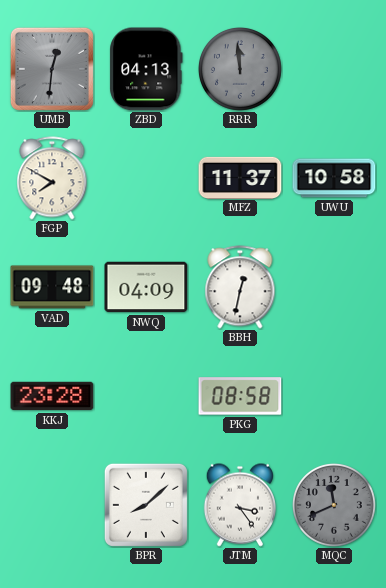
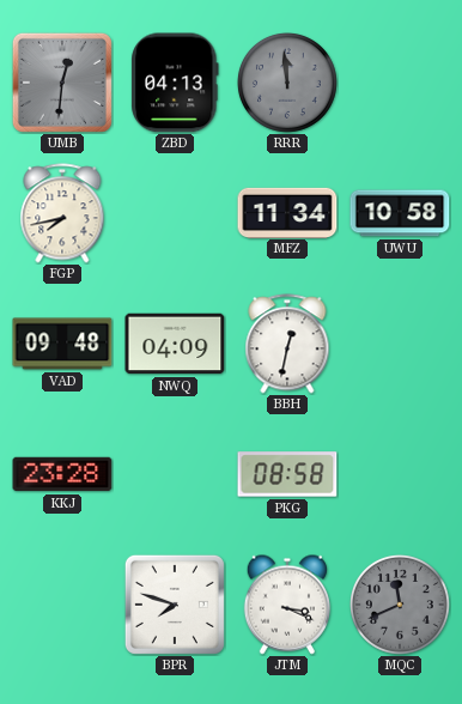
FGP: 7:50 -> 7:43
MFZ: 11:37 -> 11:34
BPR: 8:08 -> 7:48
JTM: 3:24 -> 3:19
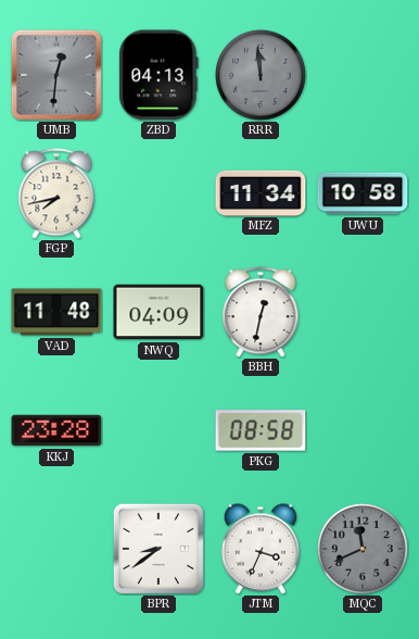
VAD: 09:48 -> 11:48
BPR: 7:48 -> 8:39
JTM: 3:19 -> 3:34
